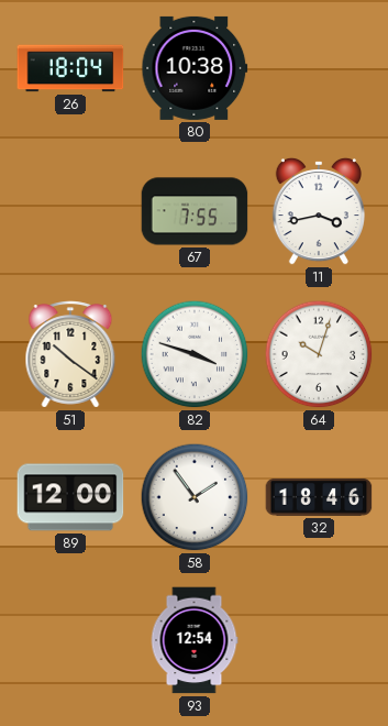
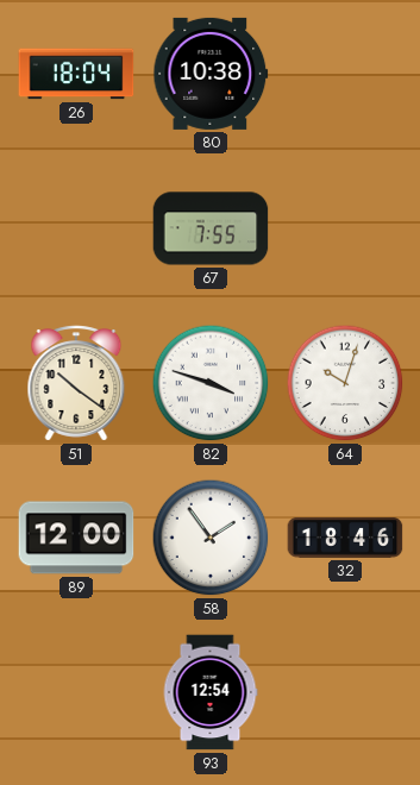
11: 3:43 -> none
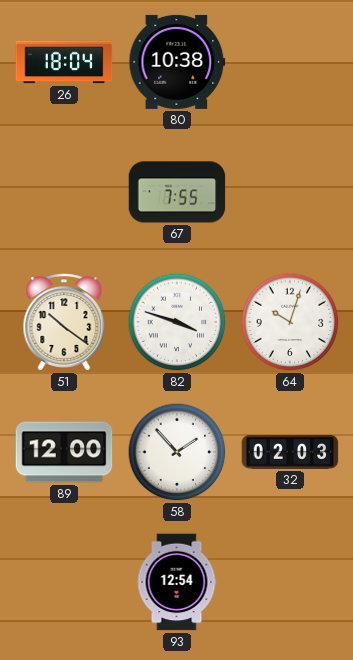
58: 1:54 -> 1:53
32: 18:46 -> 02:03
